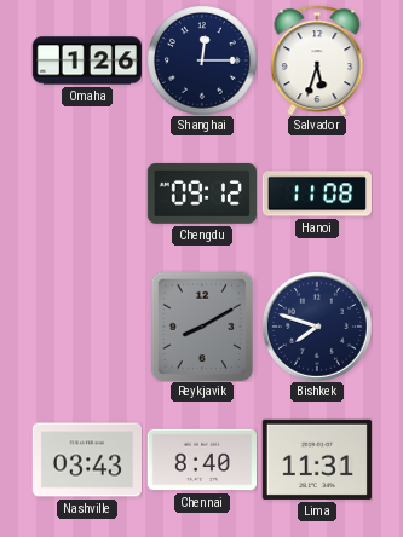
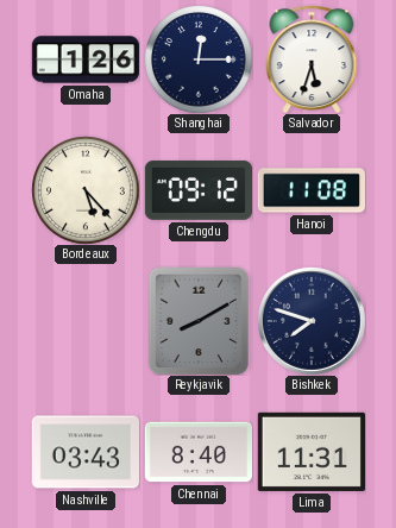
Bordeaux: none -> 5:23
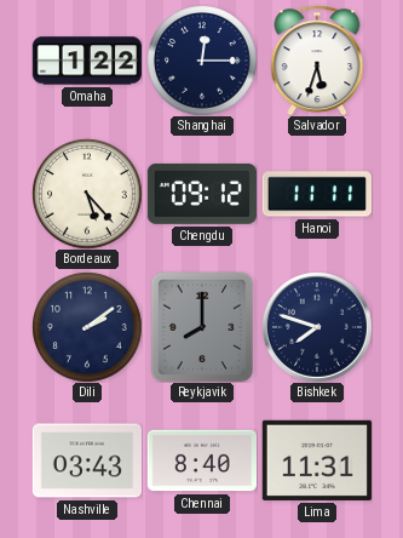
Omaha: 1:26 -> 1:22
Hanoi: 11:08 -> 11:11
Dili: none -> 2:09
Reykjavik: 8:10 -> 8:00
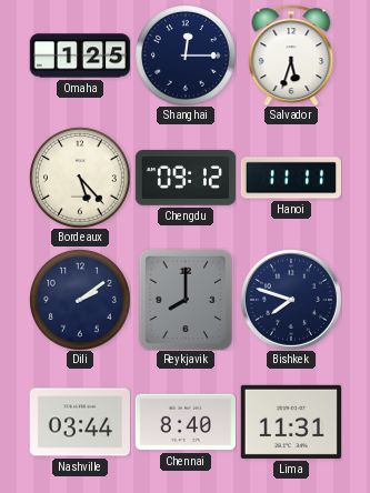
Omaha: 1:22 -> 1:25
Nashville: 03:43 -> 03:44
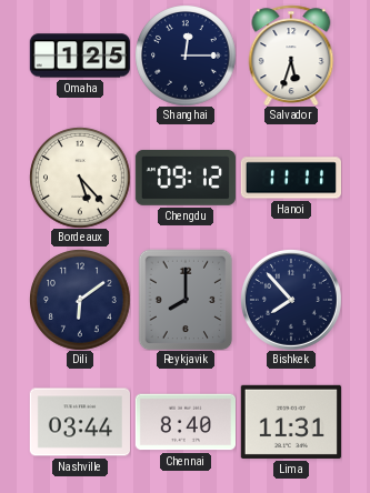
Dili: 2:09 -> 6:09
Bishkek: 7:48 -> 7:53
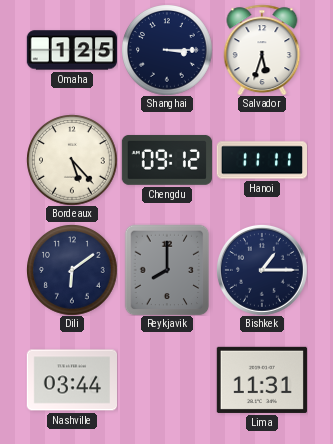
Shanghai: 12:15 -> 3:15
Bishkek: 7:53 -> 1:15
Chennai: 8:40 -> none
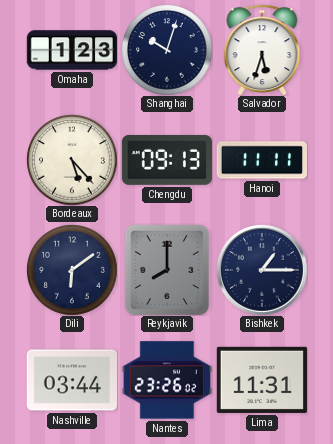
Omaha: 1:25 -> 1:23
Shanghai: 3:15 -> 10:03
Chengdu: 09:12 -> 09:13
Nantes: none -> 23:26
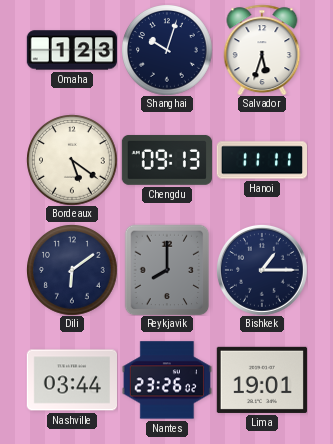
Bordeaux: 5:23 -> 5:21
Lima: 11:31 -> 19:01
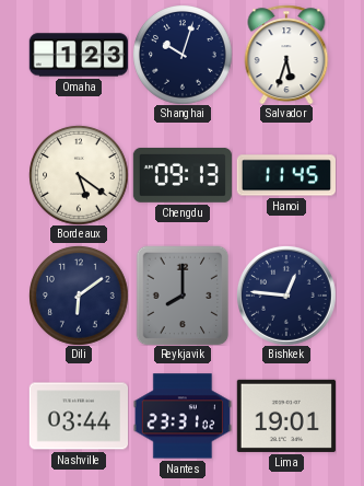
Hanoi: 11:11 -> 11:45
Bishkek: 1:15 -> 12:46
Nantes: 23:26 -> 23:31
